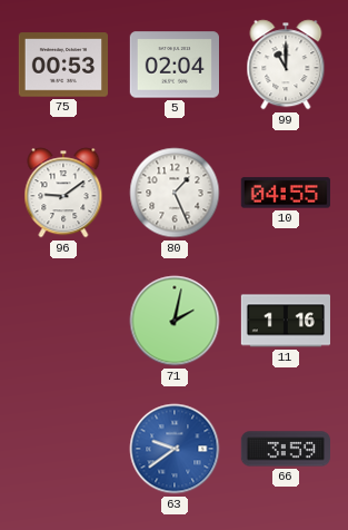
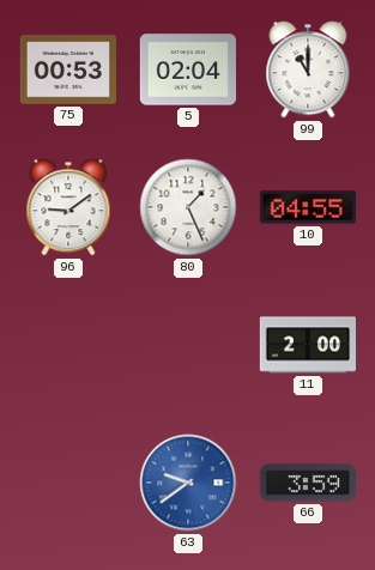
71: 2:02 -> none
11: 1:16 -> 2:00
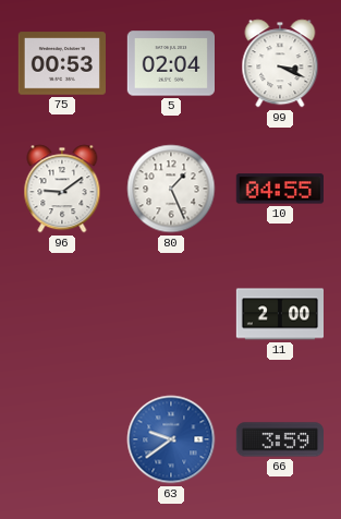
99: 11:00 -> 3:19
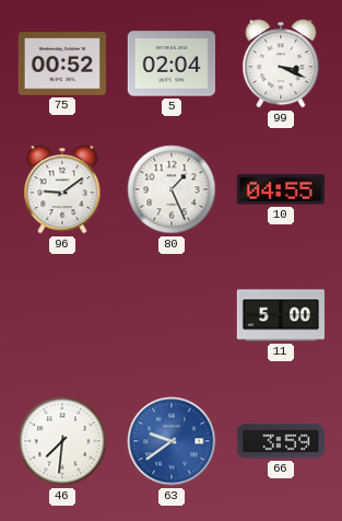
75: 00:53 -> 00:52
11: 2:00 -> 5:00
46: none -> 7:31
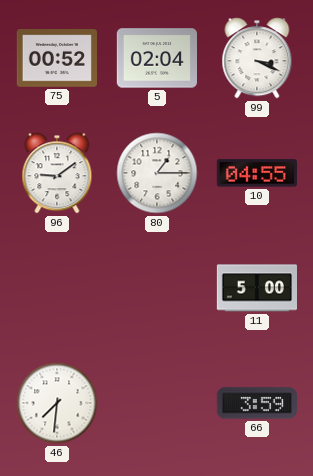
80: 1:26 -> 1:15
63: 9:39 -> none
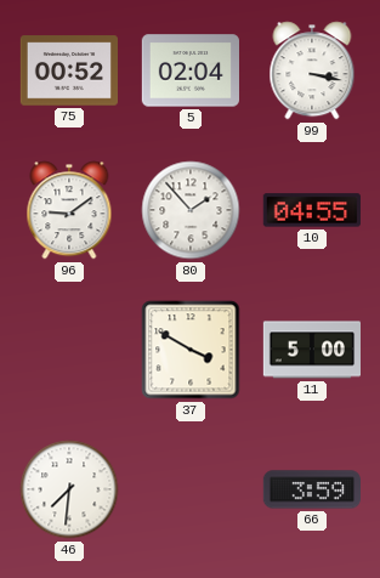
99: 3:19 -> 3:17
80: 1:15 -> 1:53
37: none -> 3:50
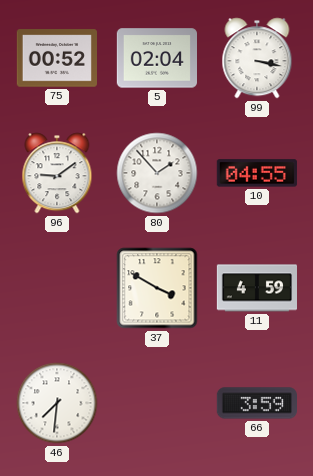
11: 5:00 -> 4:59
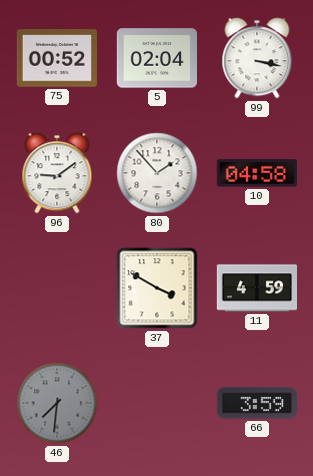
10: 04:55 -> 04:58
46 dial: white -> grey
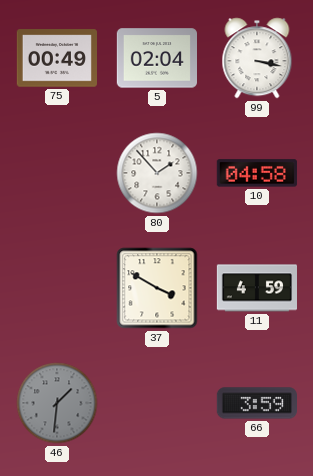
75: 00:52 -> 00:49
96: 9:09 -> none
46: 7:31 -> 1:31
